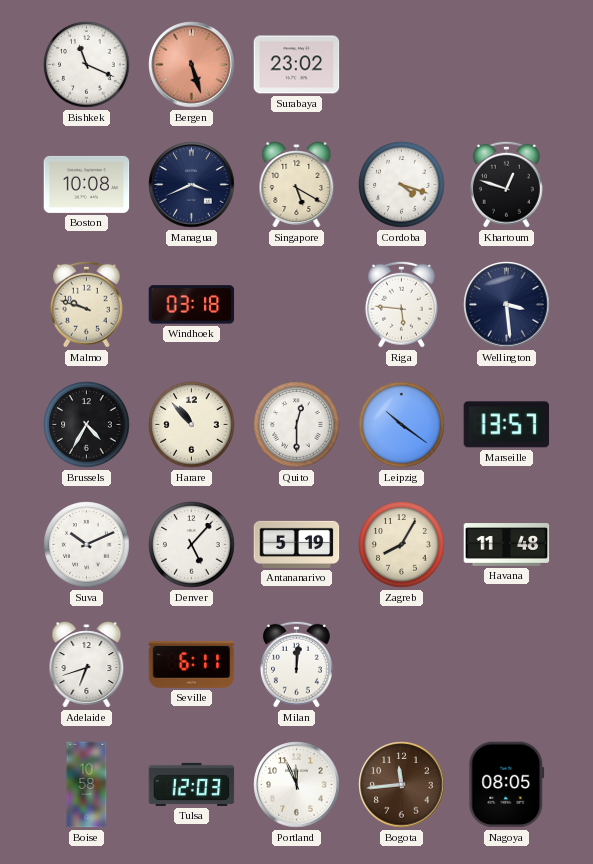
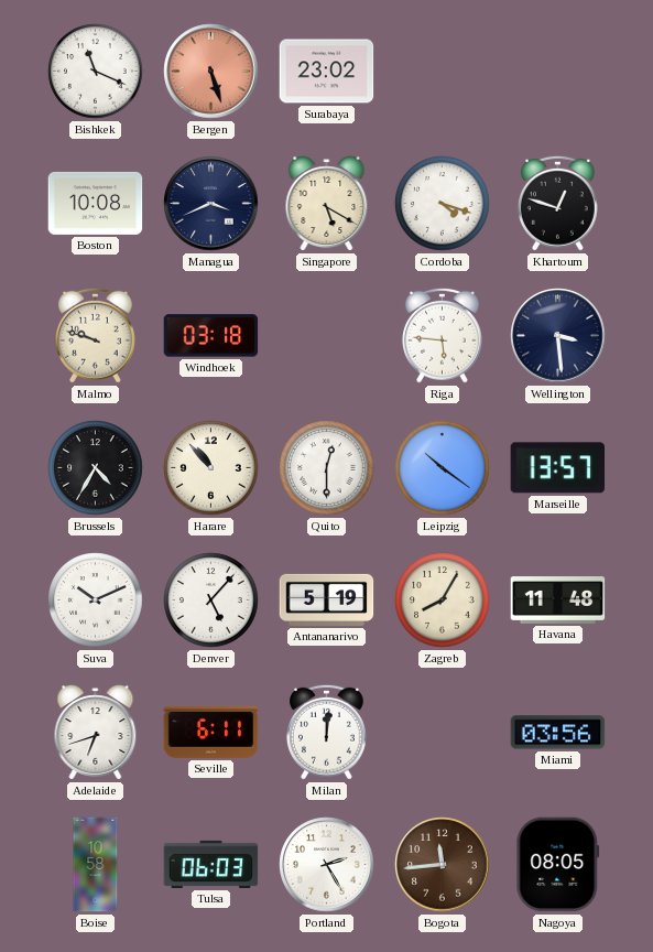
Miami: none -> 03:56
Tulsa: 12:03 -> 06:03
Portland: 11:56 -> 2:25
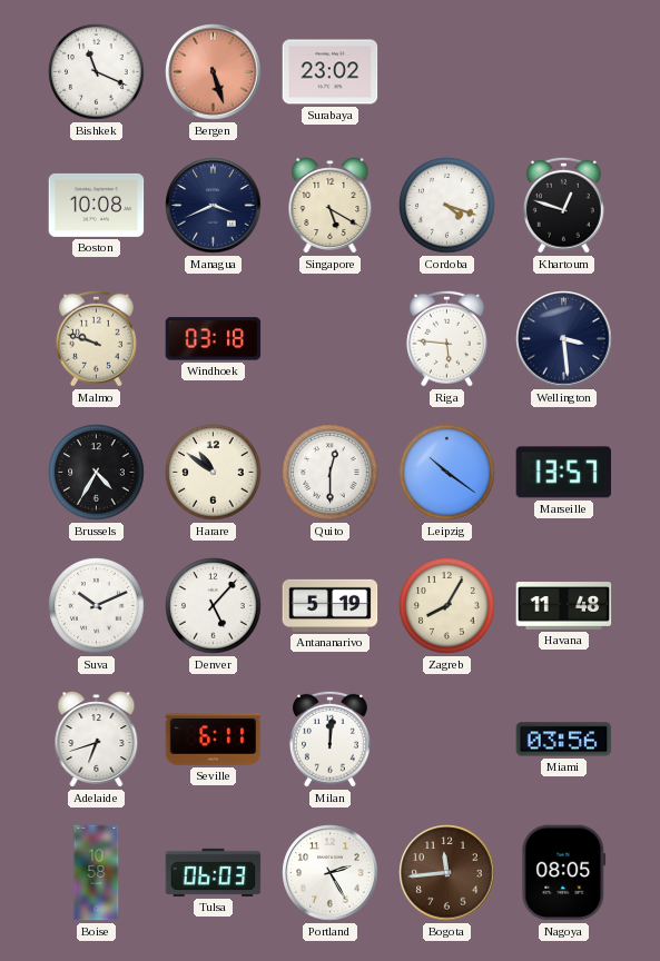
Harare: 10:53 -> 10:51
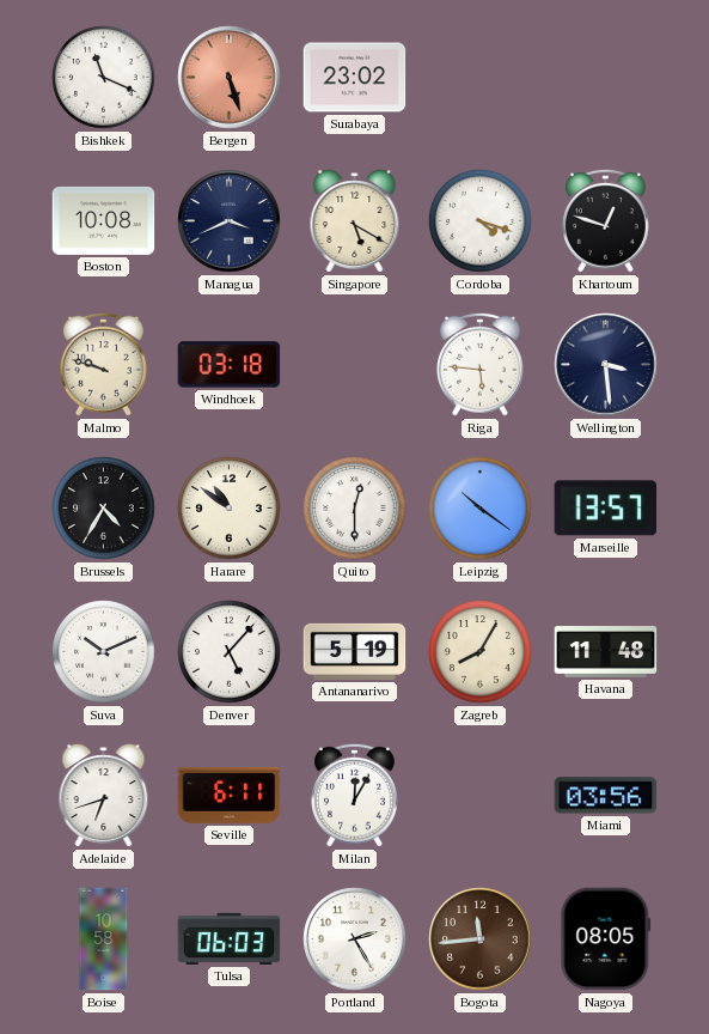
Milan: 12:01 -> 12:05
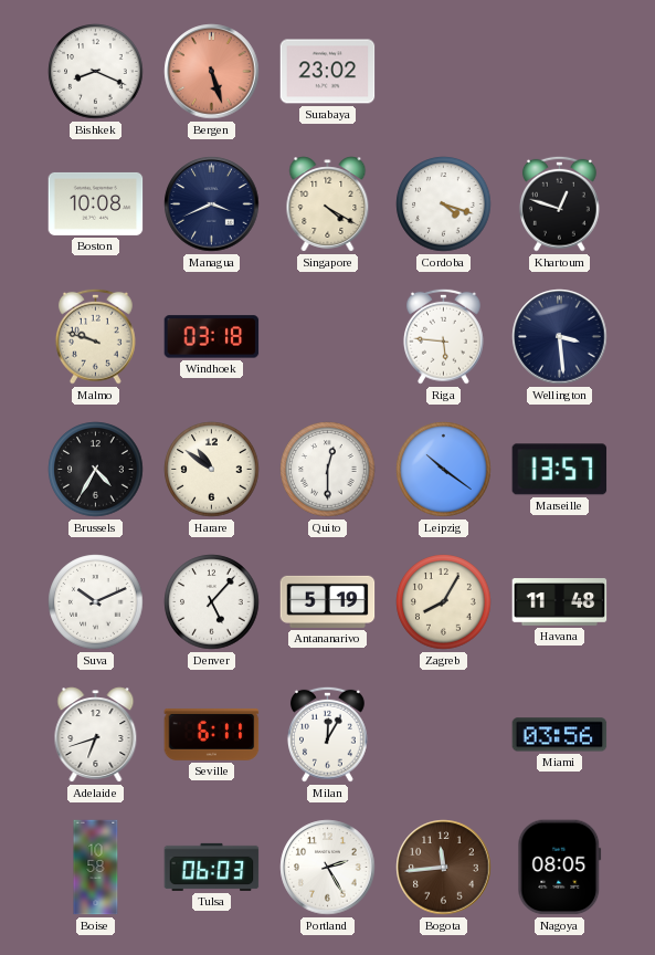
Bishkek: 11:19 -> 8:19
Singapore: 5:20 -> 4:20
